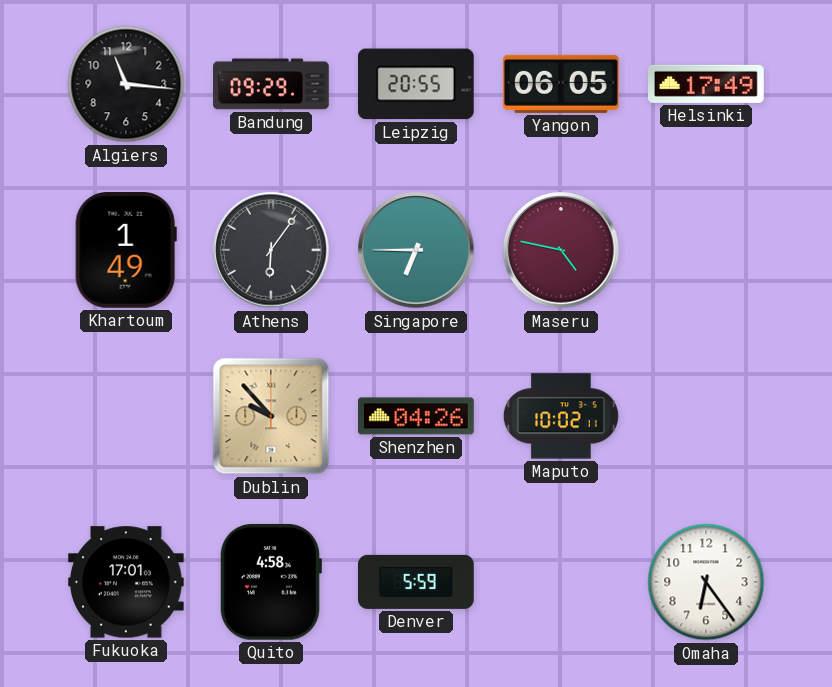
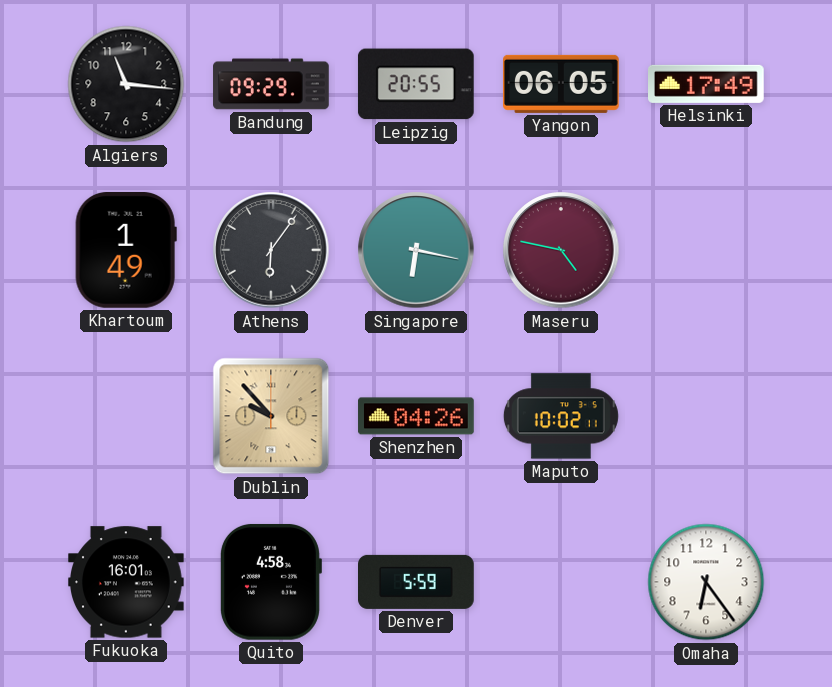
Singapore: 6:45 -> 6:17
Fukuoka: 17:01 -> 16:01
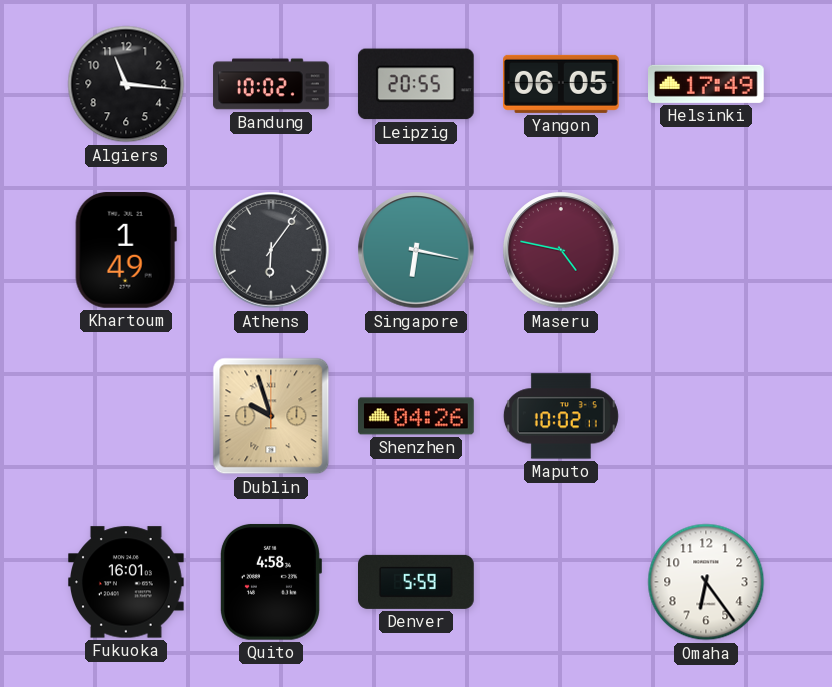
Bandung: 09:29 -> 10:02
Dublin: 9:53 -> 9:57
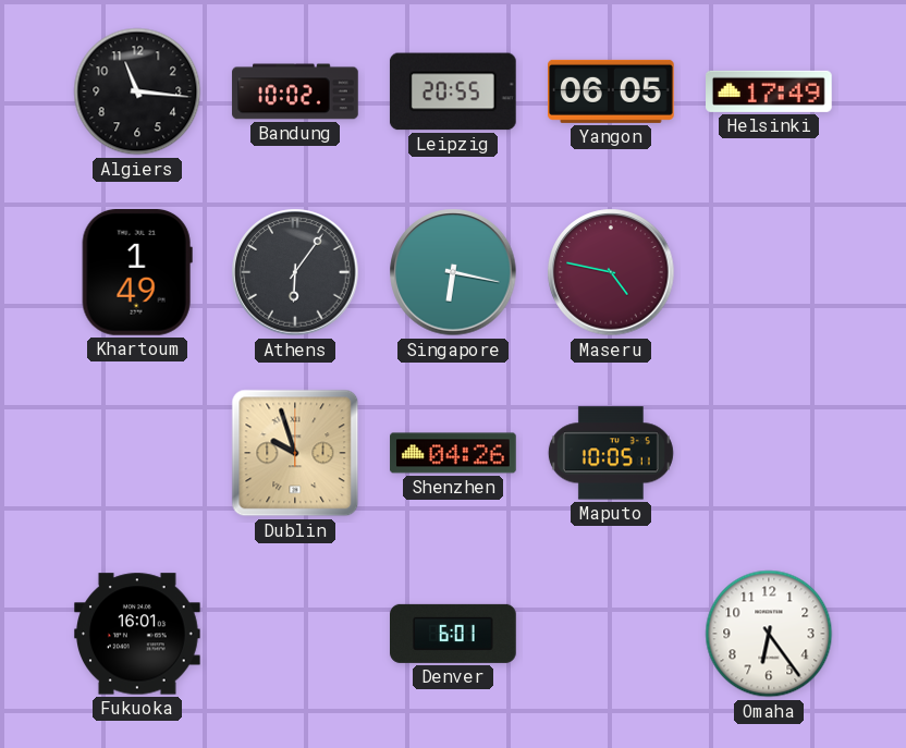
Maputo: 10:02 -> 10:05
Quito: 4:58 -> none
Denver: 5:59 -> 6:01
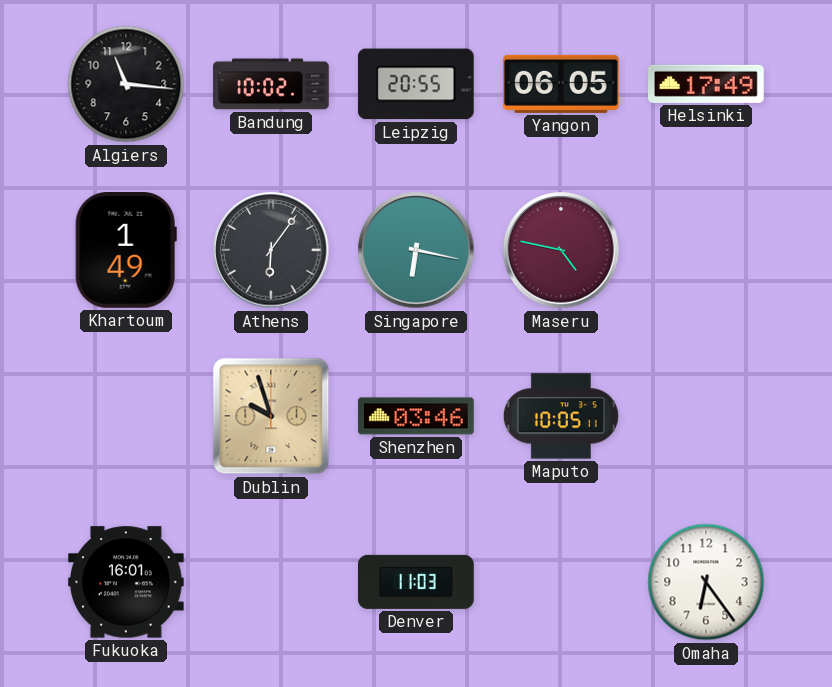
Shenzhen: 04:26 -> 03:46
Denver: 6:01 -> 11:03
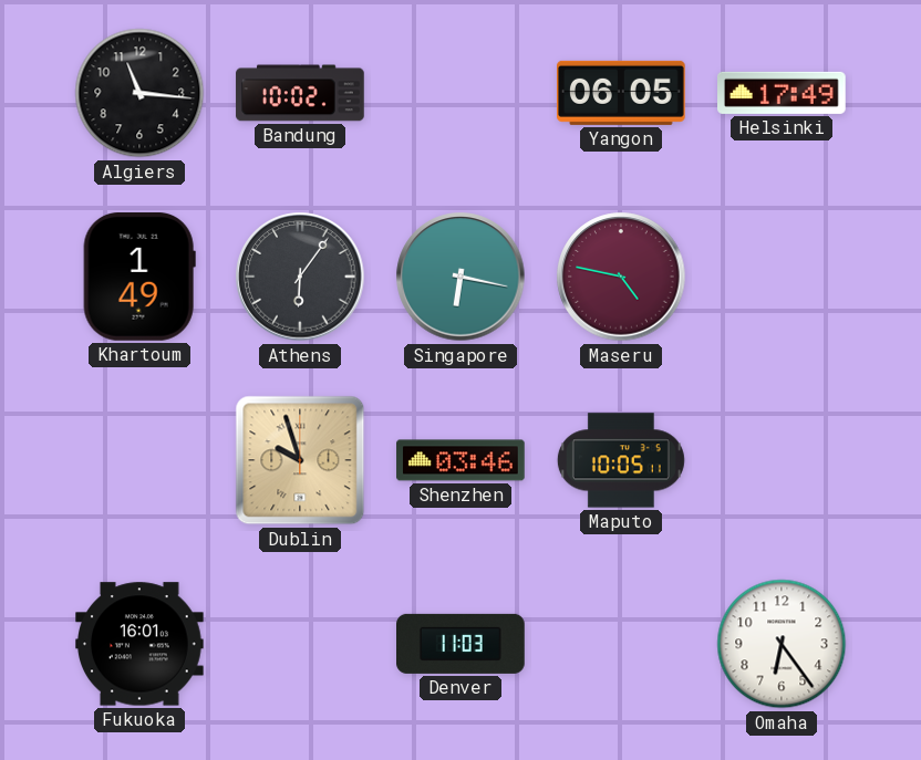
Leipzig: 20:55 -> none
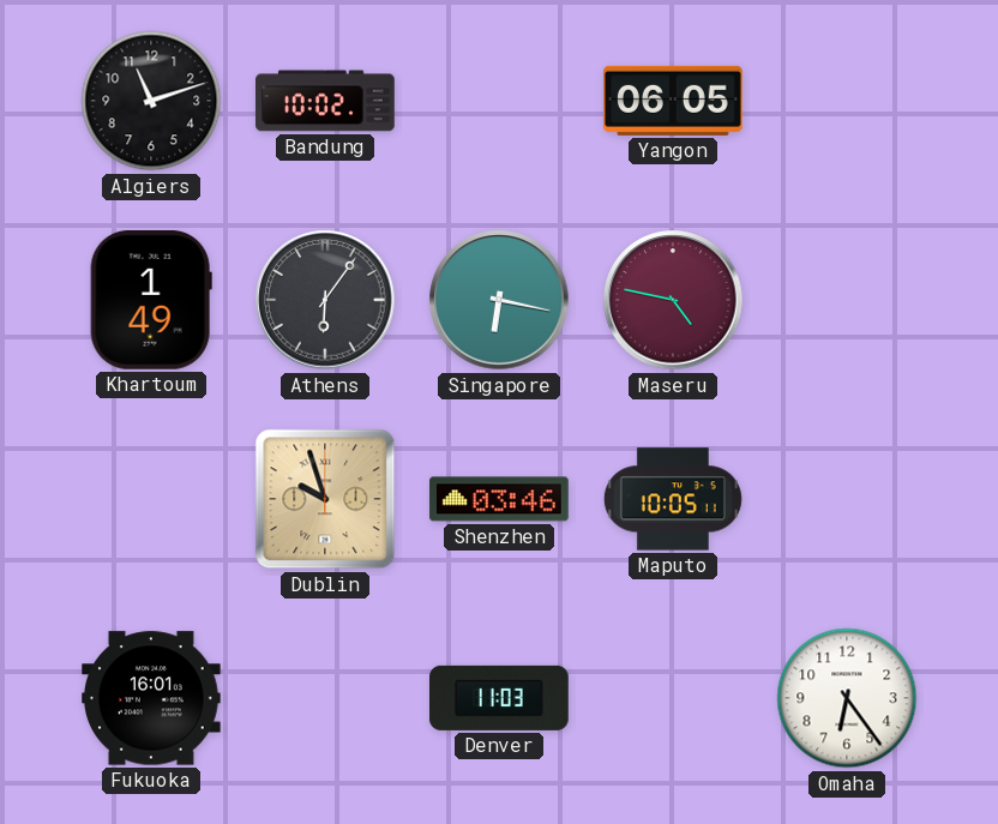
Algiers: 11:16 -> 11:12
Helsinki: 17:49 -> none
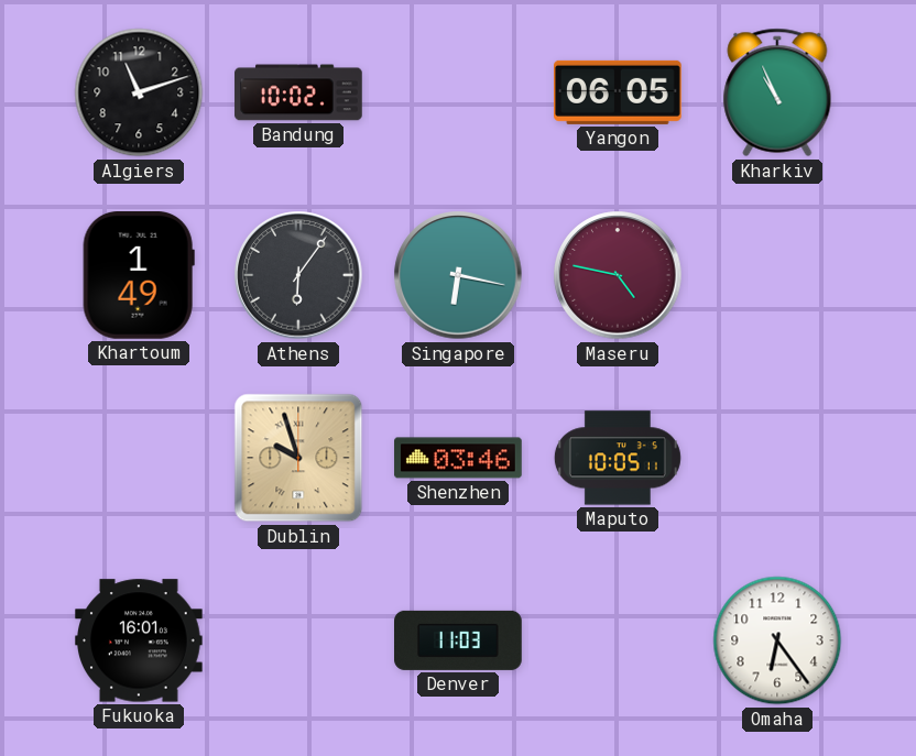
Kharkiv: none -> 10:56
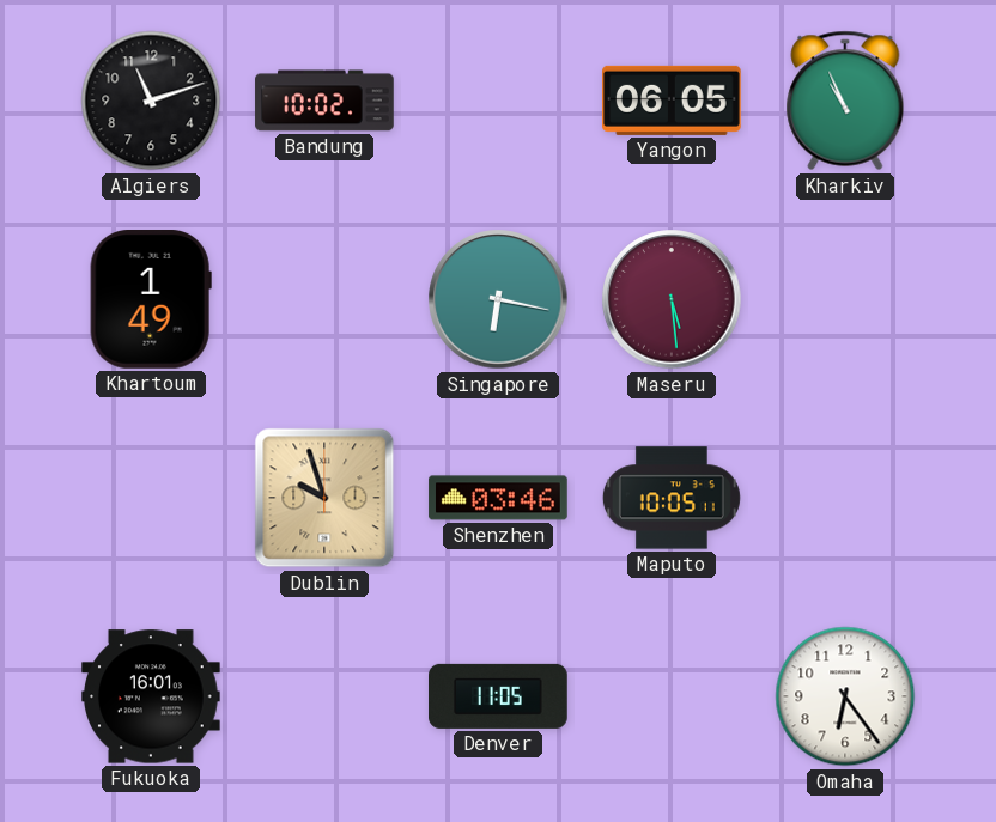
Athens: 6:06 -> none
Maseru: 4:47 -> 5:29
Denver: 11:03 -> 11:05
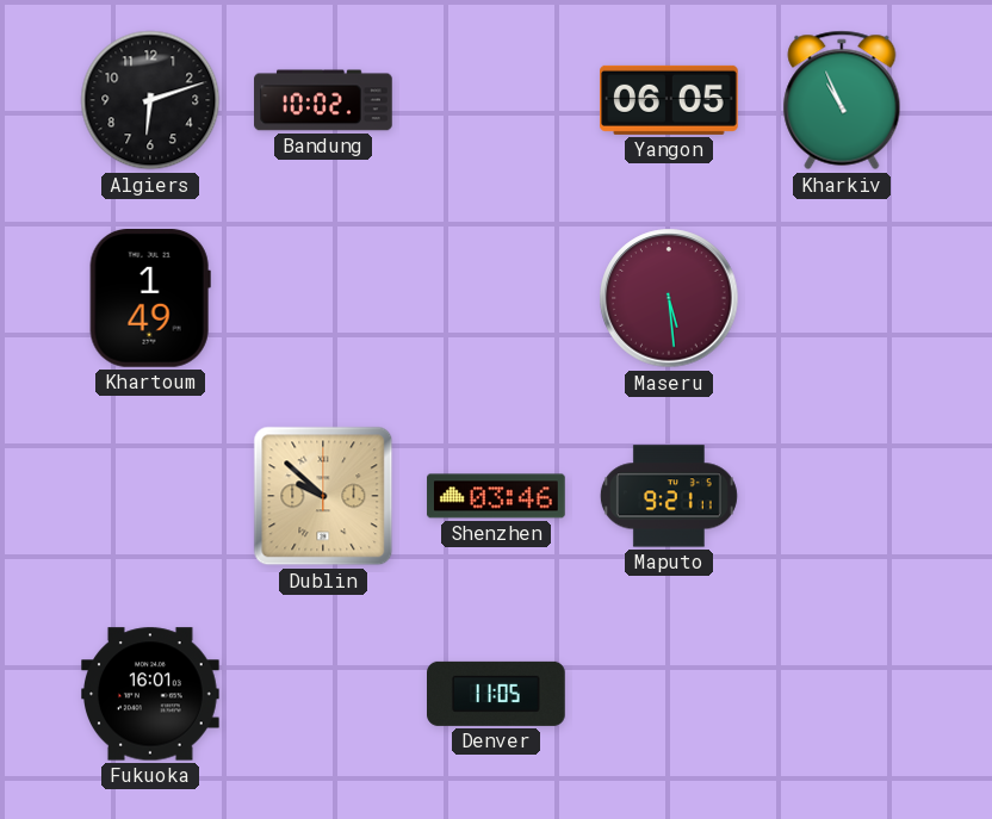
Algiers: 11:12 -> 6:12
Singapore: 6:17 -> none
Dublin: 9:57 -> 9:52
Maputo: 10:05 -> 9:21
Omaha: 6:24 -> none
